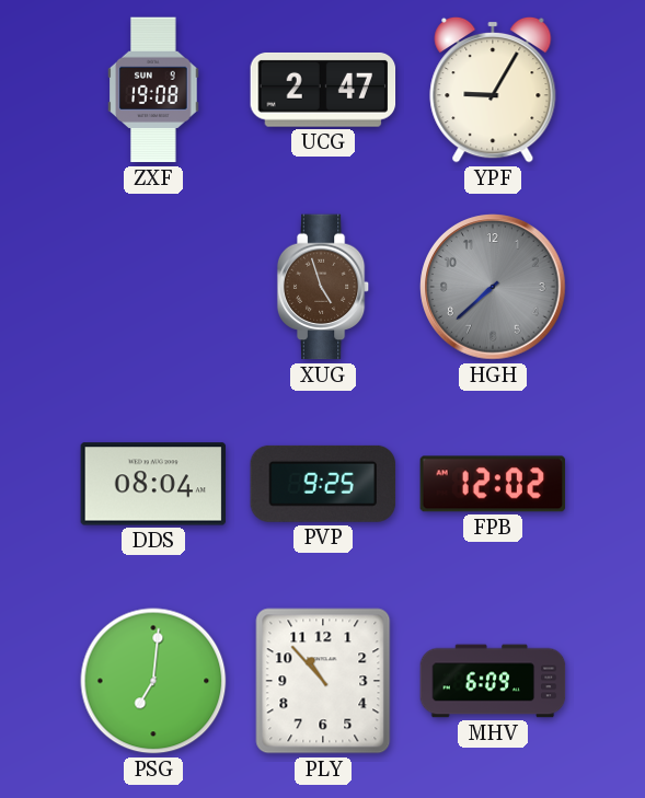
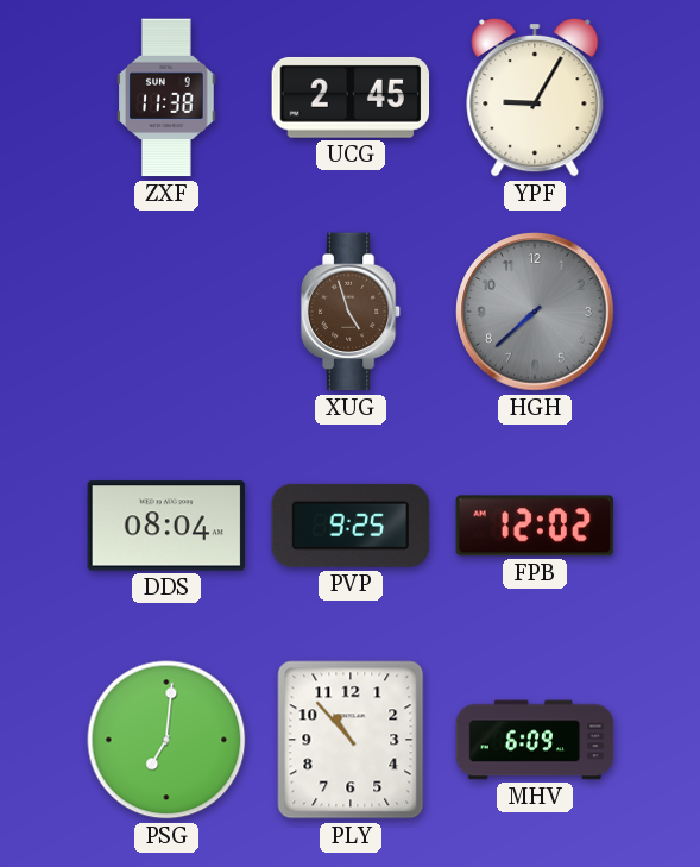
ZXF: 19:08 -> 11:38
UCG: 2:47 -> 2:45
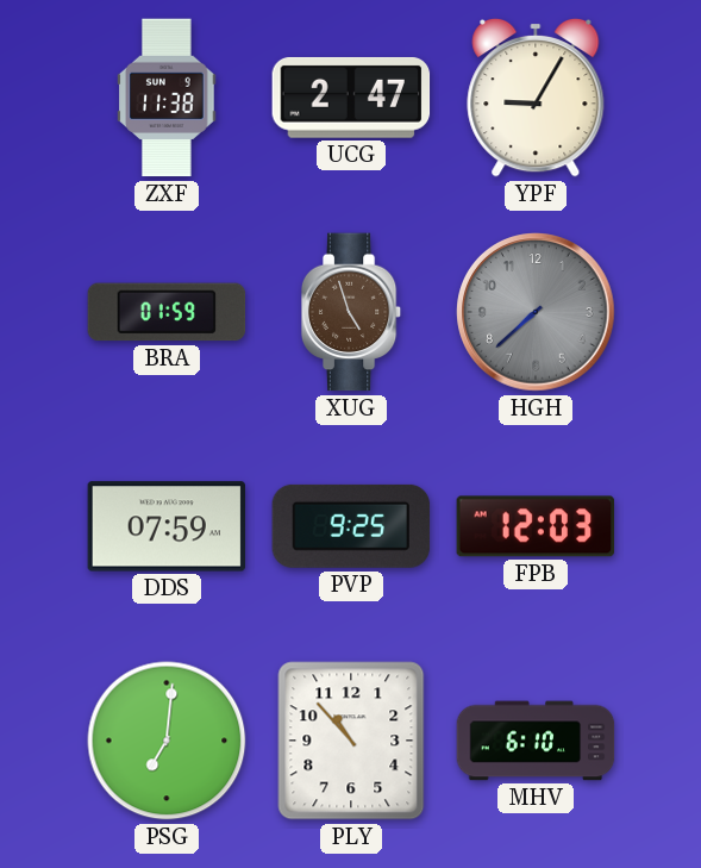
UCG: 2:45 -> 2:47
BRA: none -> 01:59
DDS: 08:04 -> 07:59
FPB: 12:02 -> 12:03
MHV: 6:09 -> 6:10
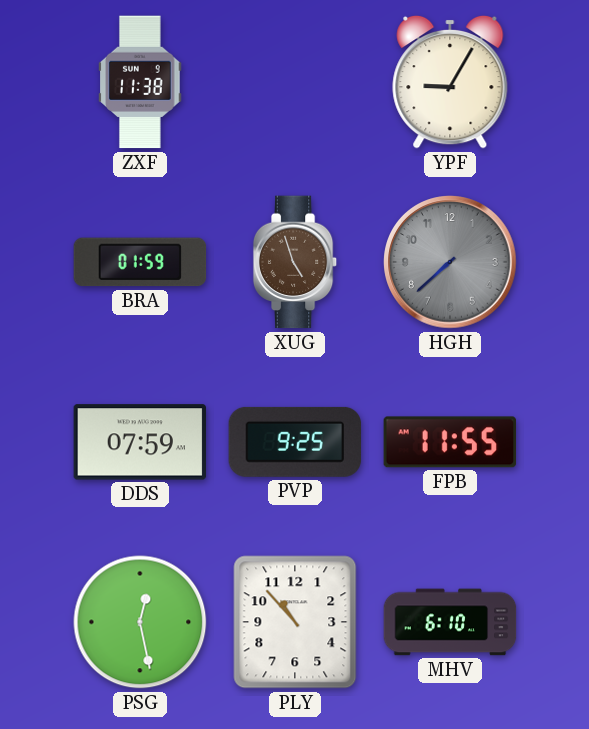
UCG: 2:47 -> none
FPB: 12:03 -> 11:55
PSG: 7:01 -> 12:28
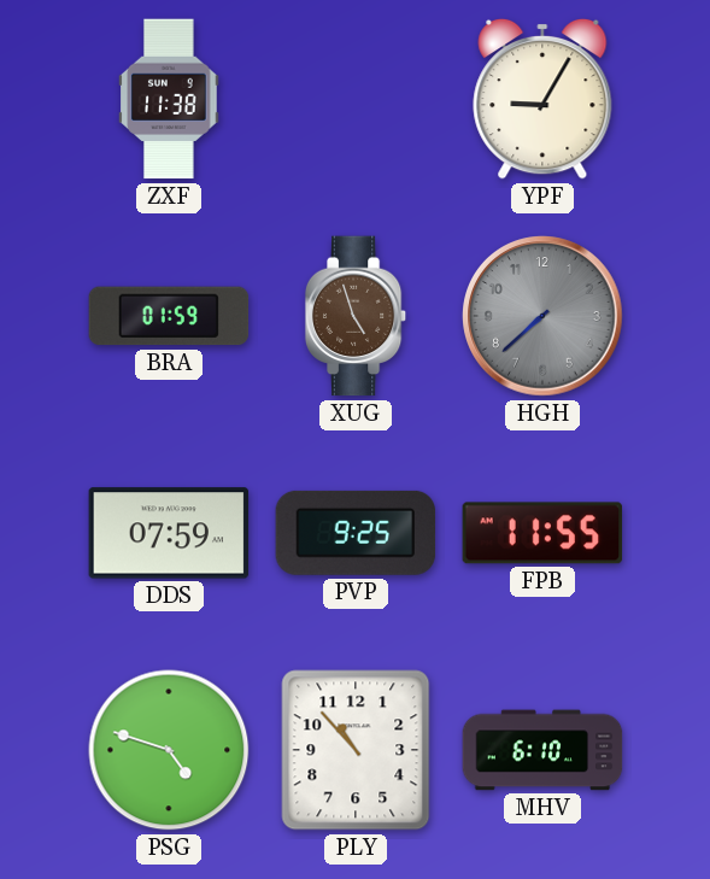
PSG: 12:28 -> 4:48
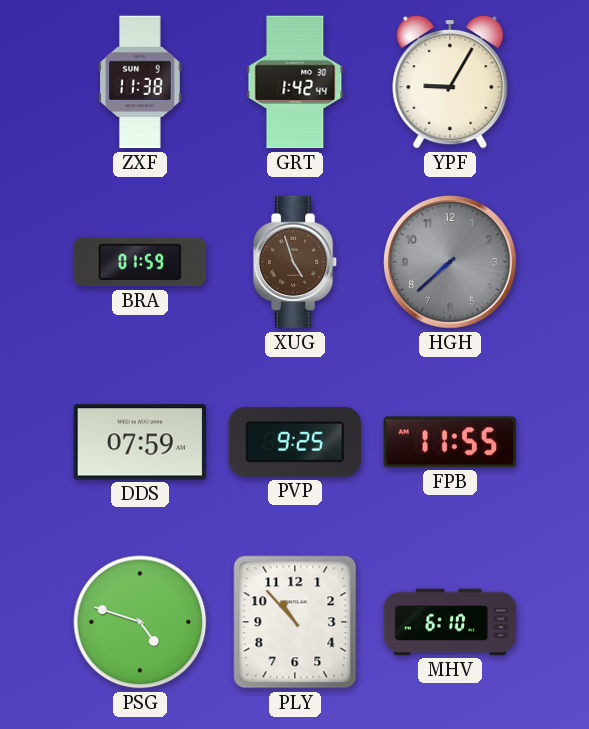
GRT: none -> 1:42
